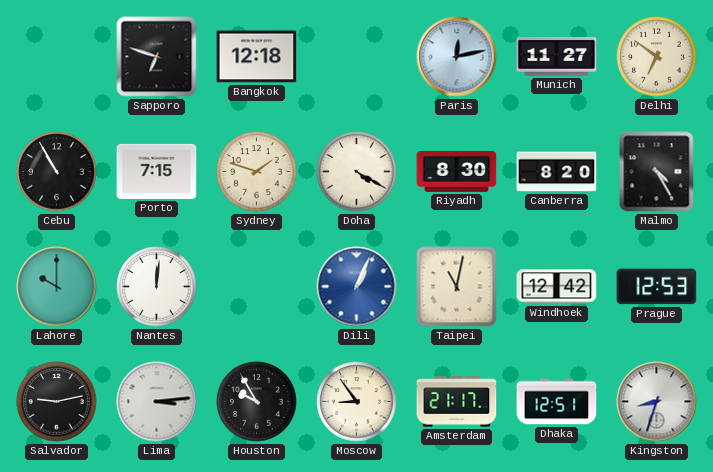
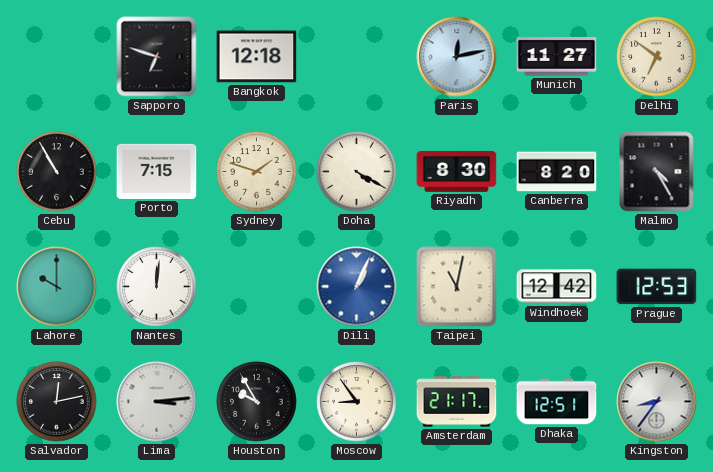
Salvador: 9:13 -> 12:13
Kingston: 8:33 -> 8:36
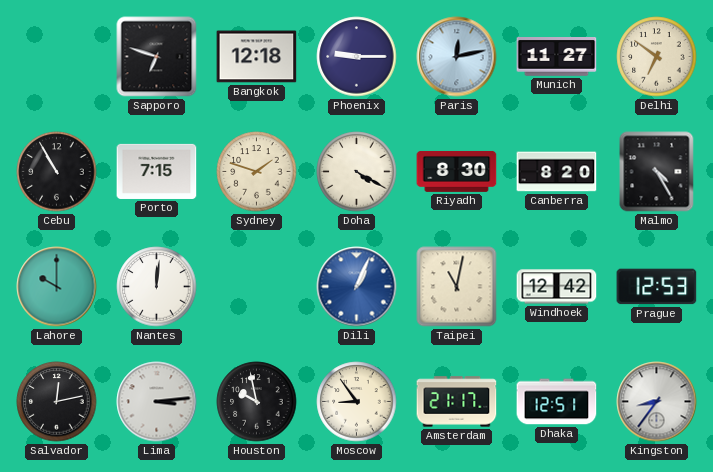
Phoenix: none -> 9:15
Houston: 9:55 -> 9:58
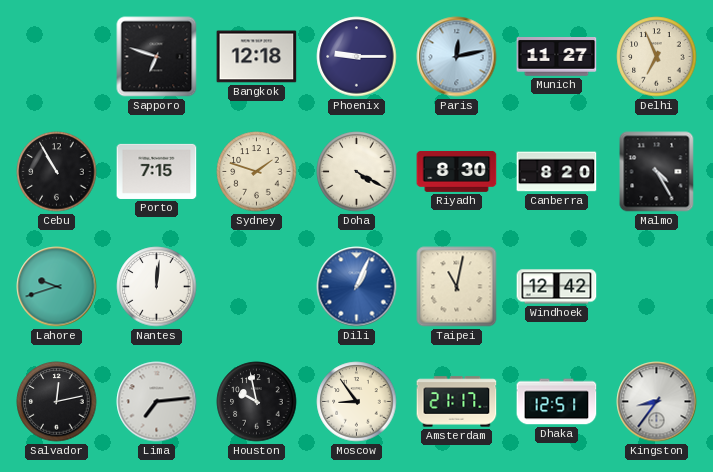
Delhi: 6:51 -> 6:56
Lahore: 10:00 -> 9:42
Prague: 12:53 -> none
Lima: 3:14 -> 7:14
